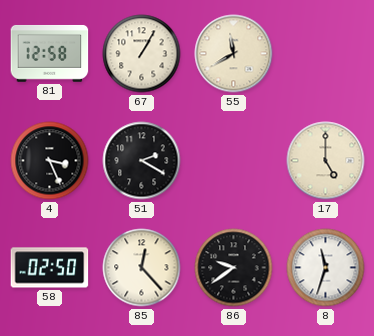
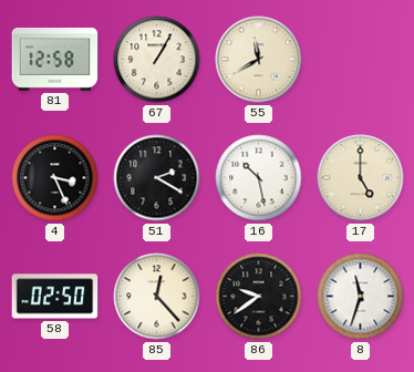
16: none -> 10:28
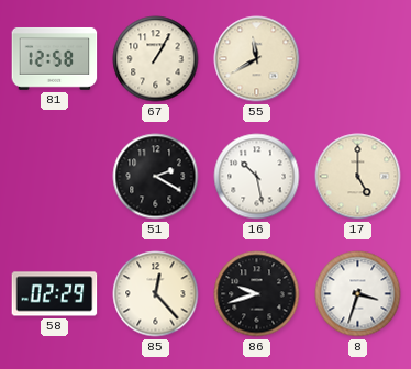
4: 3:26 -> none
58: 02:50 -> 02:29
86: 9:39 -> 9:42
8: 11:33 -> 3:33
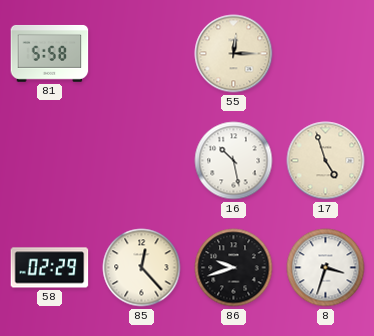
81: 12:58 -> 5:58
67: 1:05 -> none
55: 11:40 -> 12:15
51: 2:20 -> none
17: 5:00 -> 4:57
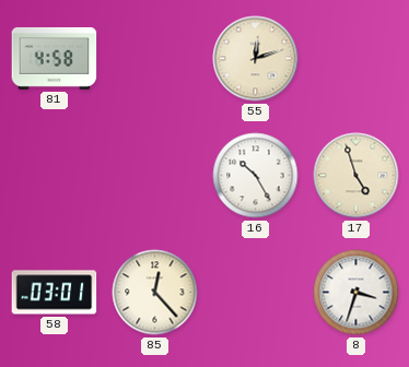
81: 5:58 -> 4:58
55: 12:15 -> 12:12
16: 10:28 -> 10:25
58: 02:29 -> 03:01
86: 9:42 -> none
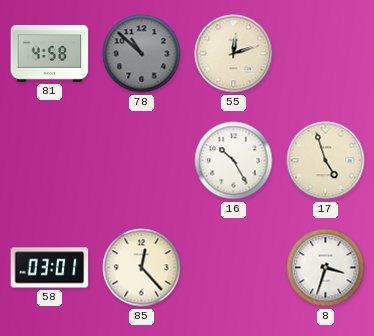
78: none -> 10:52
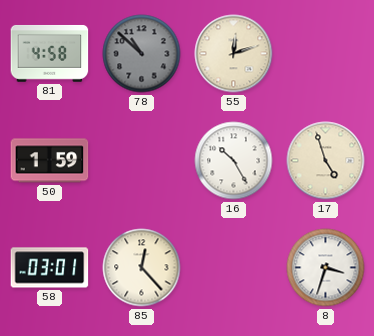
50: none -> 1:59
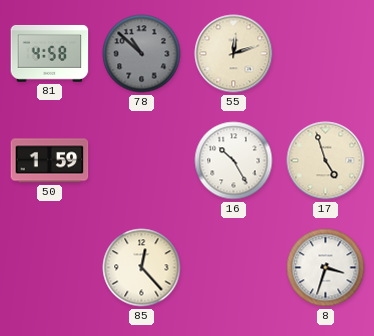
58: 03:01 -> none
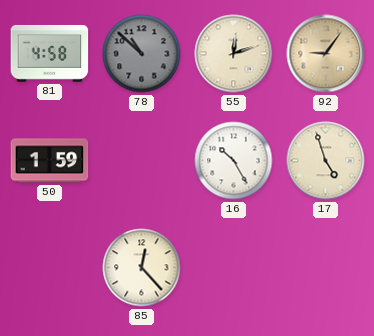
92: none -> 9:06
8: 3:33 -> none
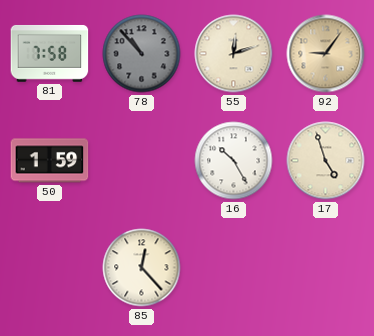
81: 4:58 -> 7:58
78: 10:52 -> 10:53
